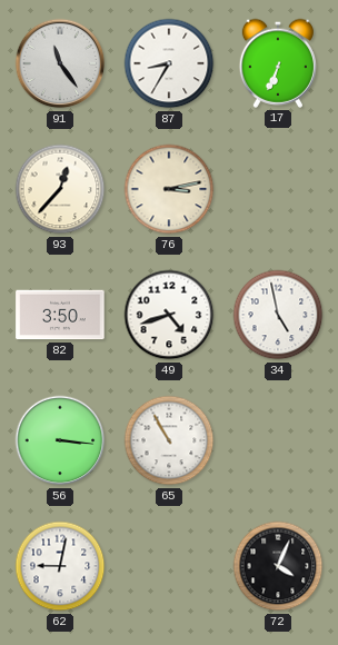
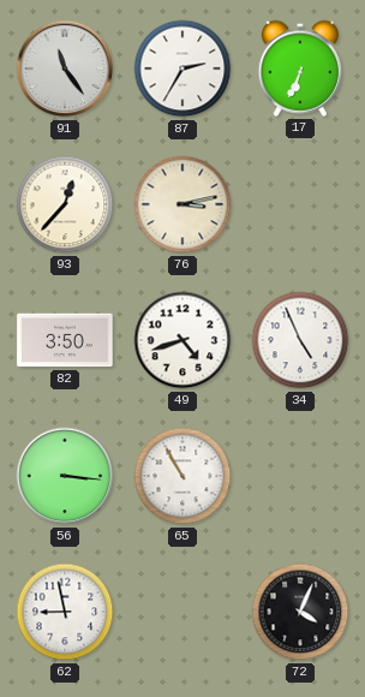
87: 8:35 -> 2:35
34: 4:58 -> 4:56
62: 9:02 -> 8:58
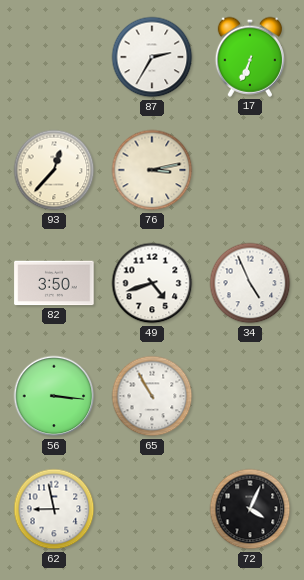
91: 11:24 -> none
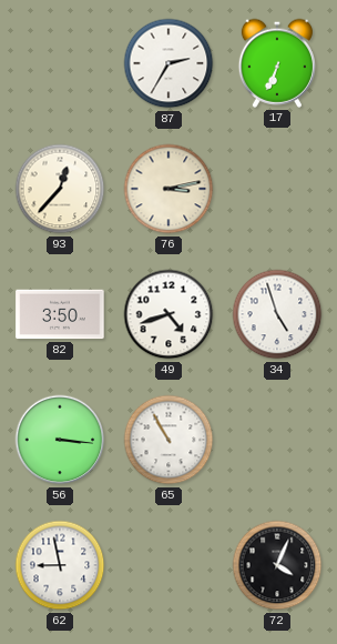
34: 4:56 -> 4:57
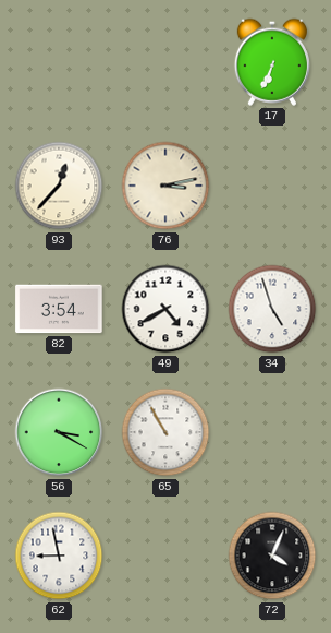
87: 2:35 -> none
82: 3:50 -> 3:54
49: 4:42 -> 4:40
56: 3:16 -> 3:20
